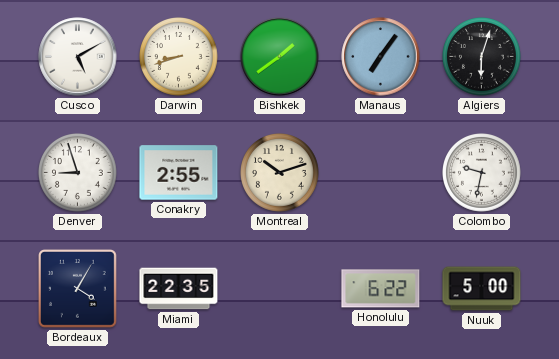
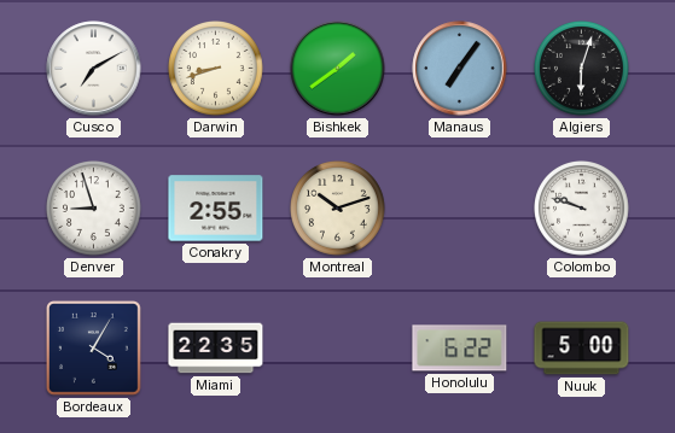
Cusco: 5:10 -> 7:10
Colombo: 9:32 -> 9:48
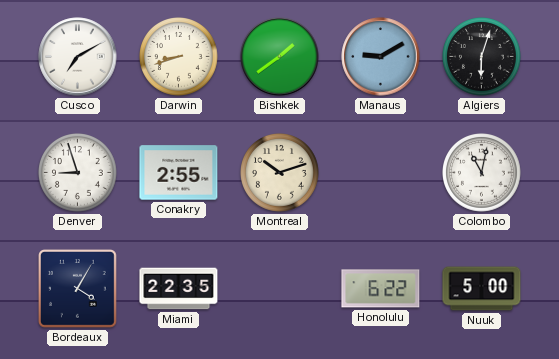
Manaus: 7:06 -> 9:10
Colombo: 9:48 -> 11:02
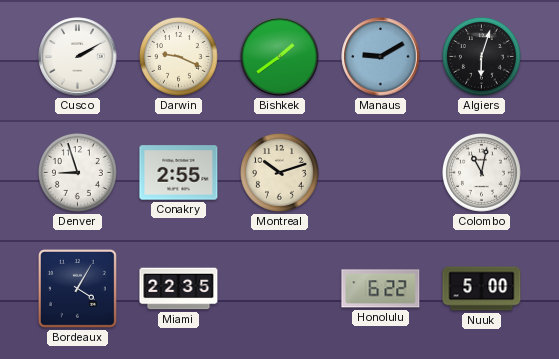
Cusco: 7:10 -> 2:10
Darwin: 8:42 -> 9:19
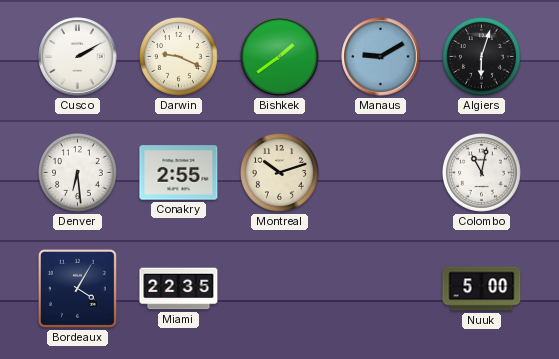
Denver: 8:57 -> 6:29
Honolulu: 6:22 -> none
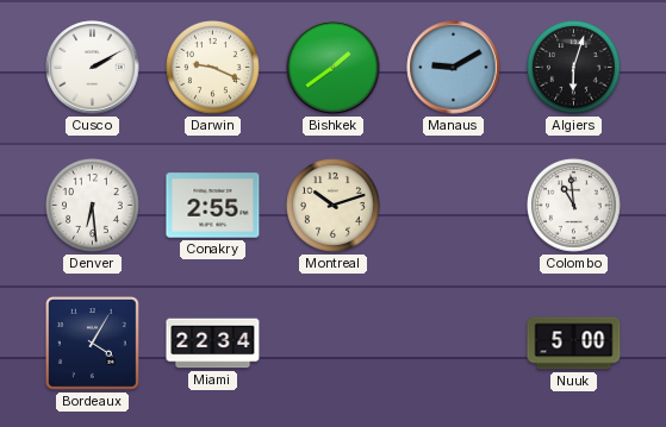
Colombo: 11:02 -> 10:59
Miami: 22:35 -> 22:34
